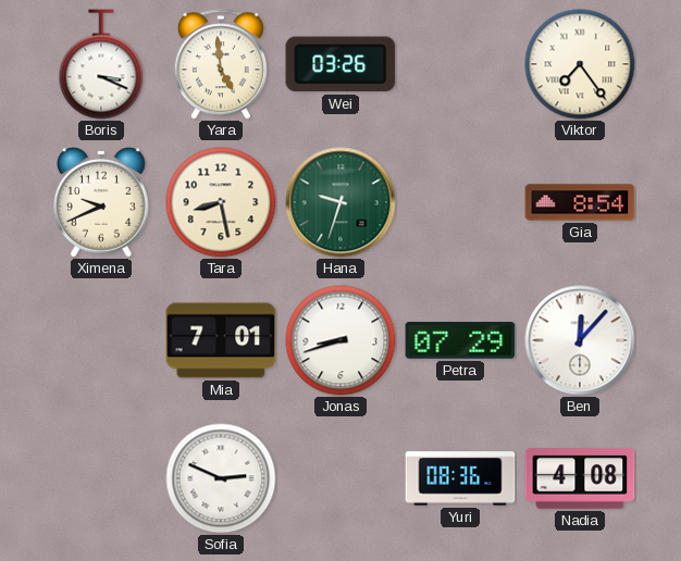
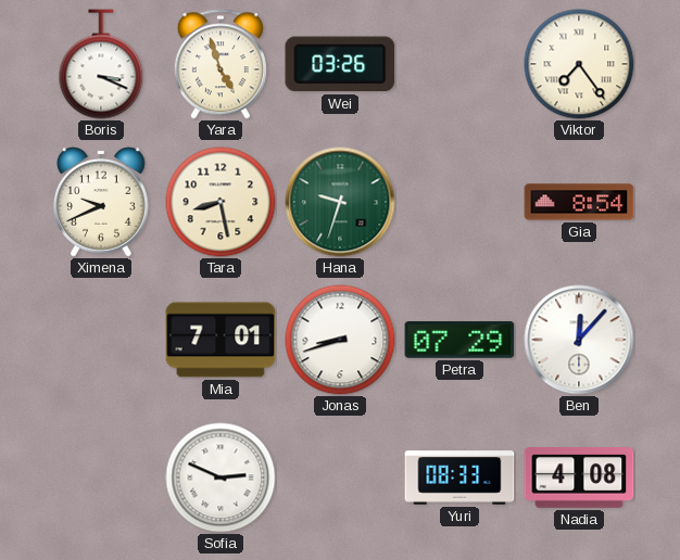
Yara: 4:59 -> 4:57
Yuri: 08:36 -> 08:33
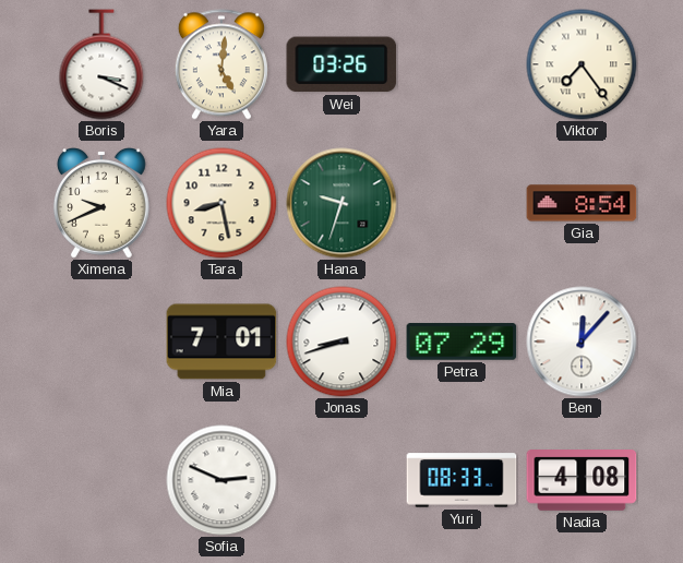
Yara: 4:57 -> 5:01
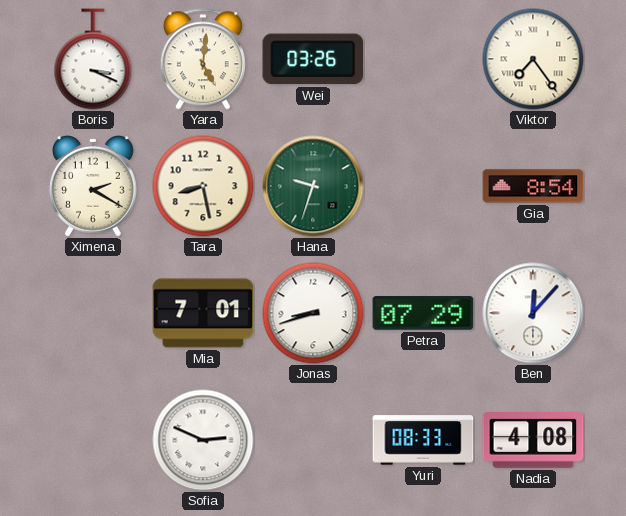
Ximena: 9:41 -> 2:20
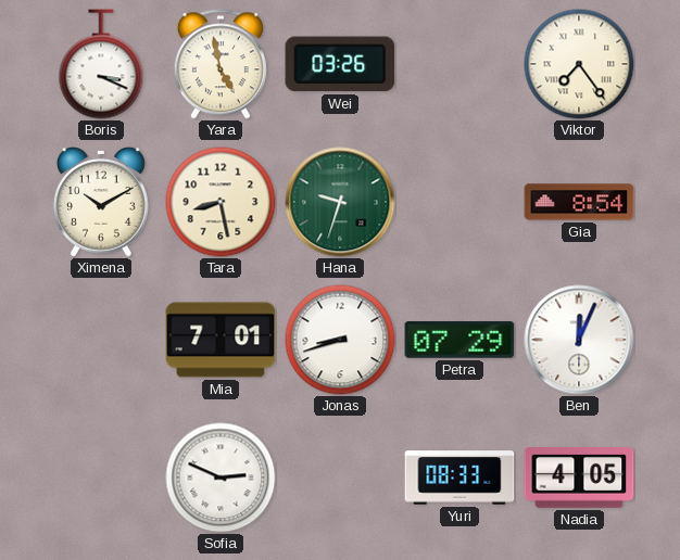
Yara: 5:01 -> 4:58
Ximena: 2:20 -> 10:10
Ben: 12:07 -> 12:04
Nadia: 4:08 -> 4:05
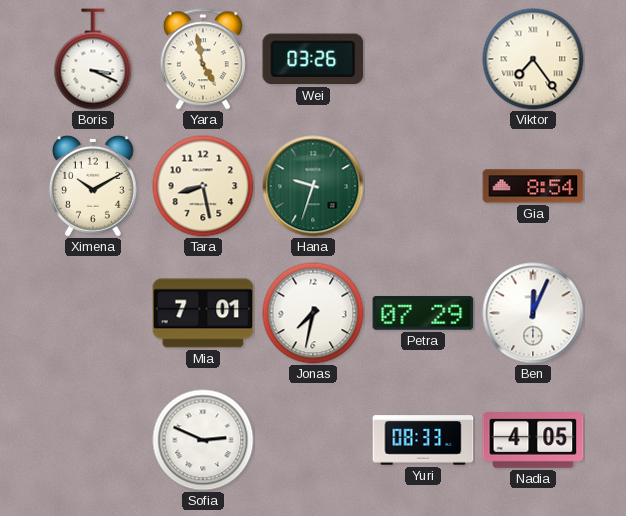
Jonas: 8:42 -> 7:32
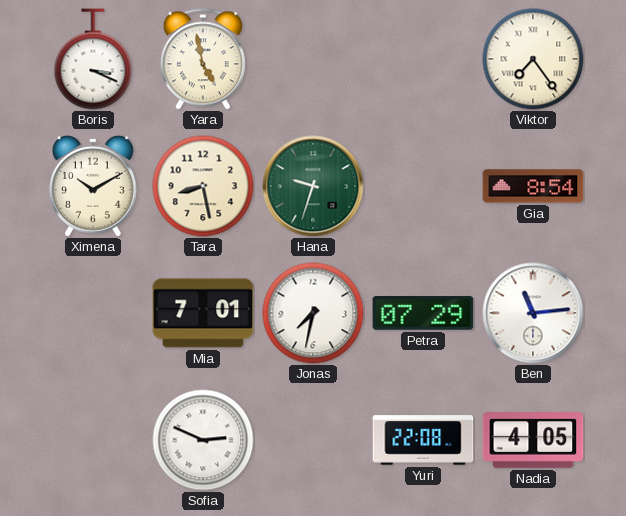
Wei: 03:26 -> none
Ben: 12:04 -> 11:14
Yuri: 08:33 -> 22:08
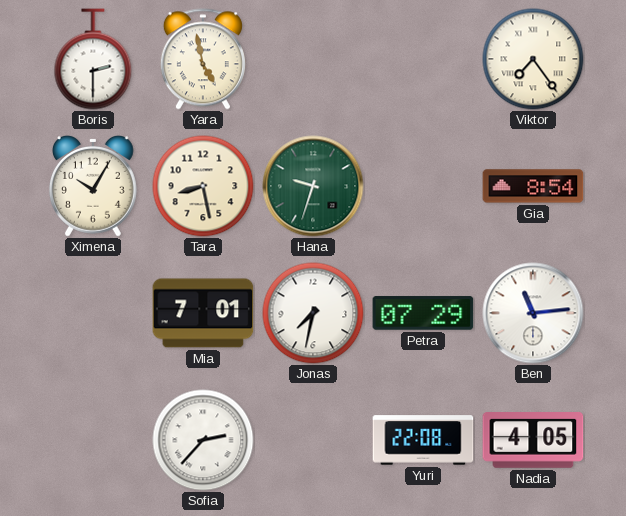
Boris: 3:19 -> 2:30
Ximena: 10:10 -> 10:05
Sofia: 2:49 -> 2:37
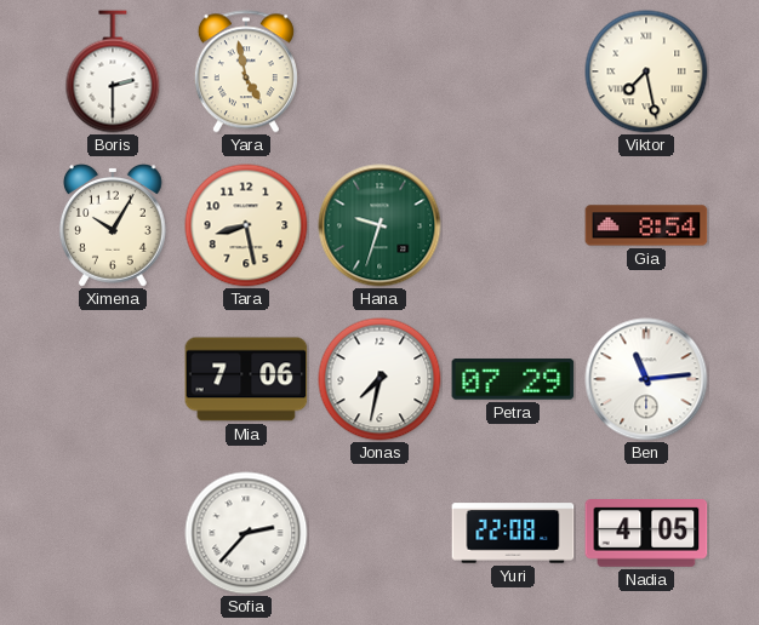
Viktor: 7:24 -> 7:28
Mia: 7:01 -> 7:06
